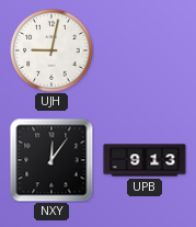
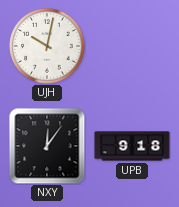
UJH: 9:02 -> 10:02
UPB: 9:13 -> 9:18
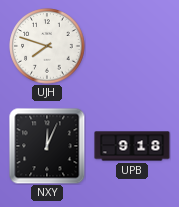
UJH: 10:02 -> 7:48
NXY: 12:06 -> 12:04
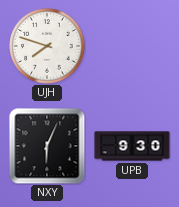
NXY: 12:04 -> 6:04
UPB: 9:18 -> 9:30
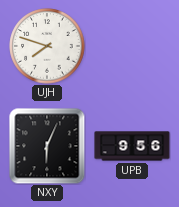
UPB: 9:30 -> 9:56
